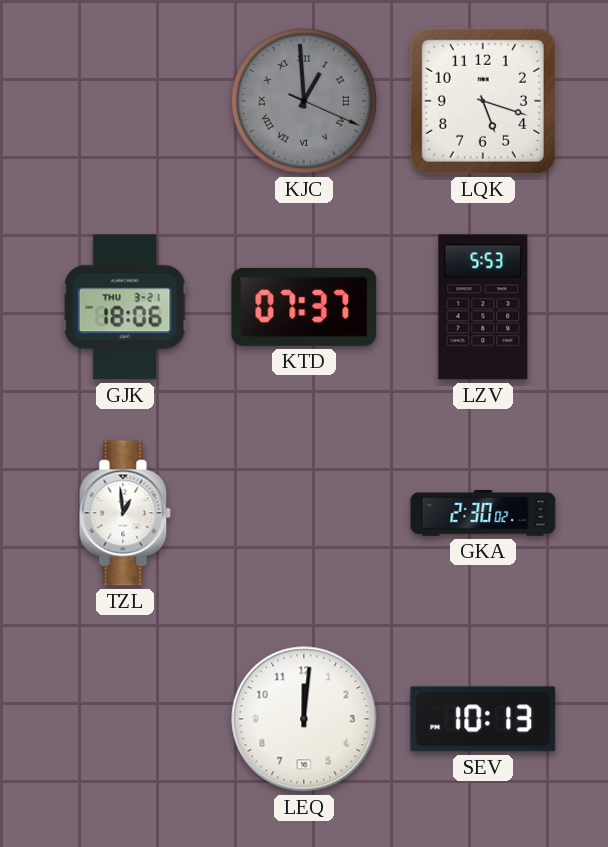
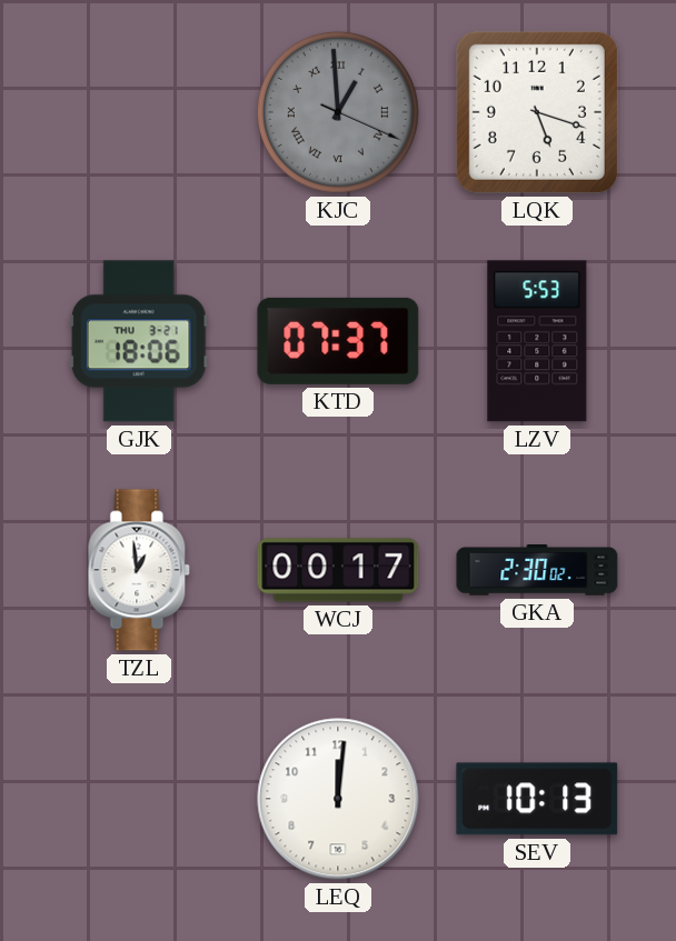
WCJ: none -> 00:17
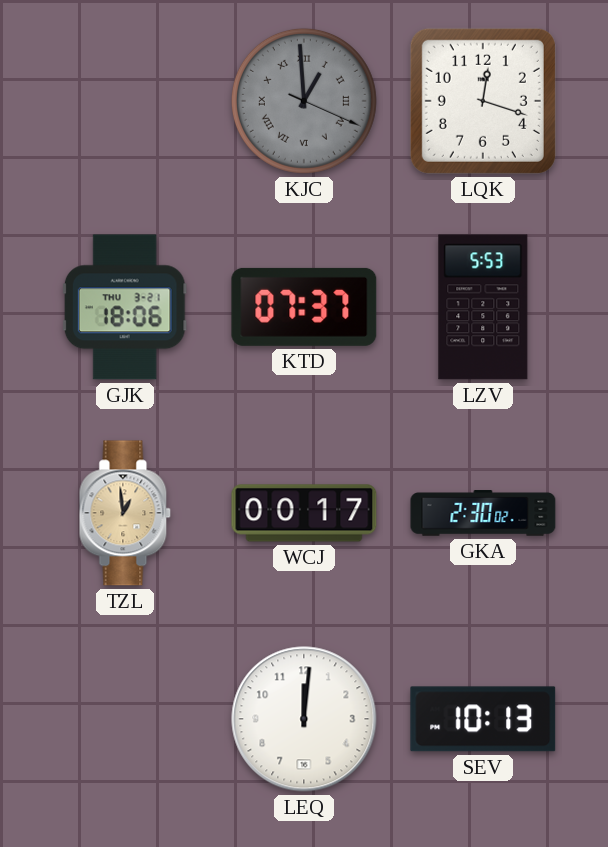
LQK: 5:18 -> 12:18
TZL dial: white -> champagne
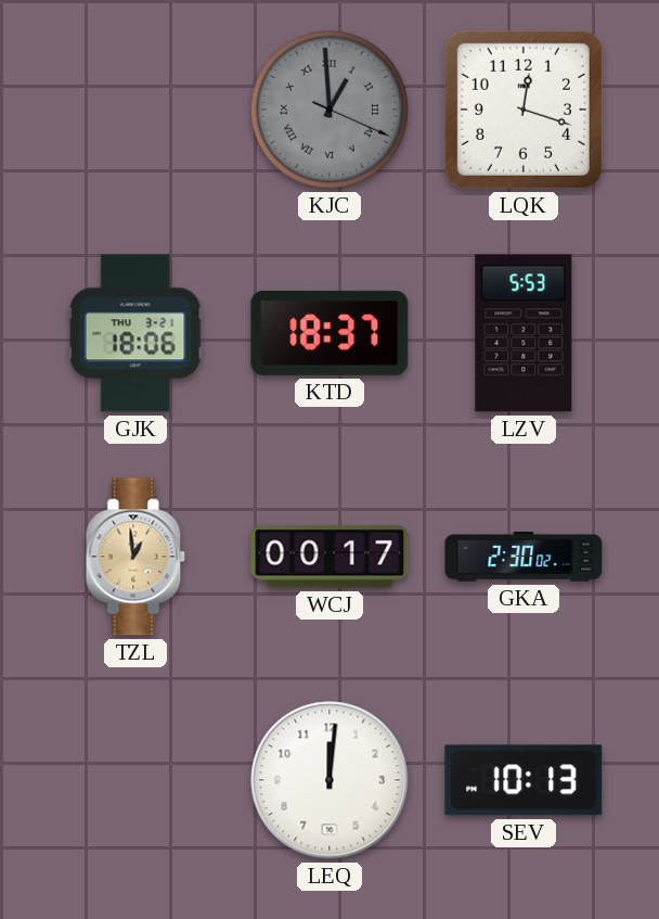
KTD: 07:37 -> 18:37
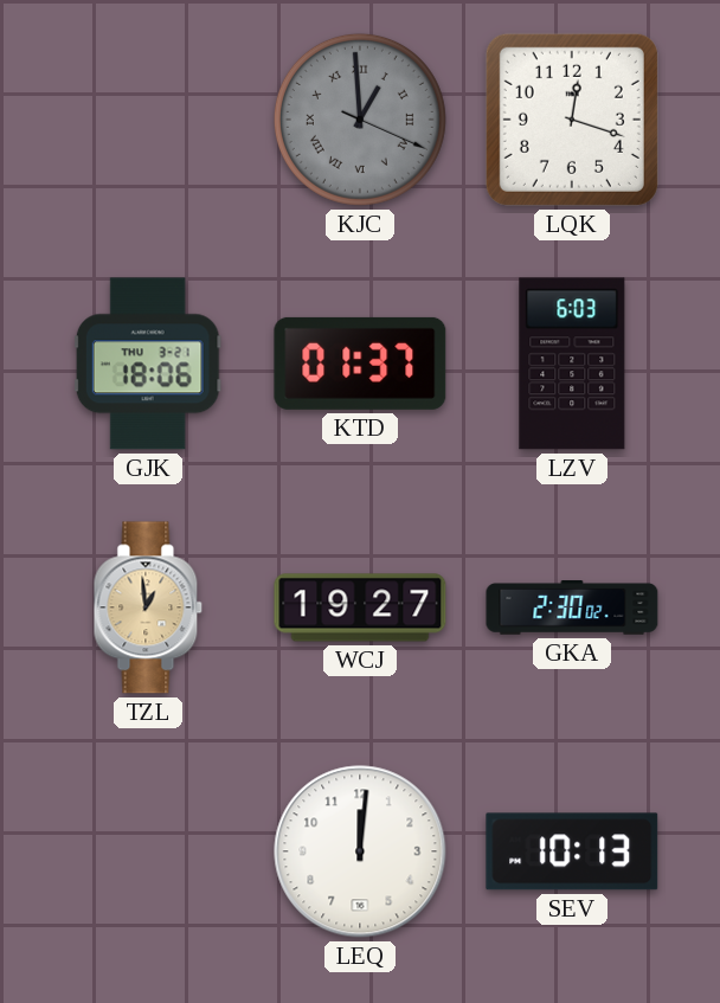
KTD: 18:37 -> 01:37
LZV: 5:53 -> 6:03
WCJ: 00:17 -> 19:27
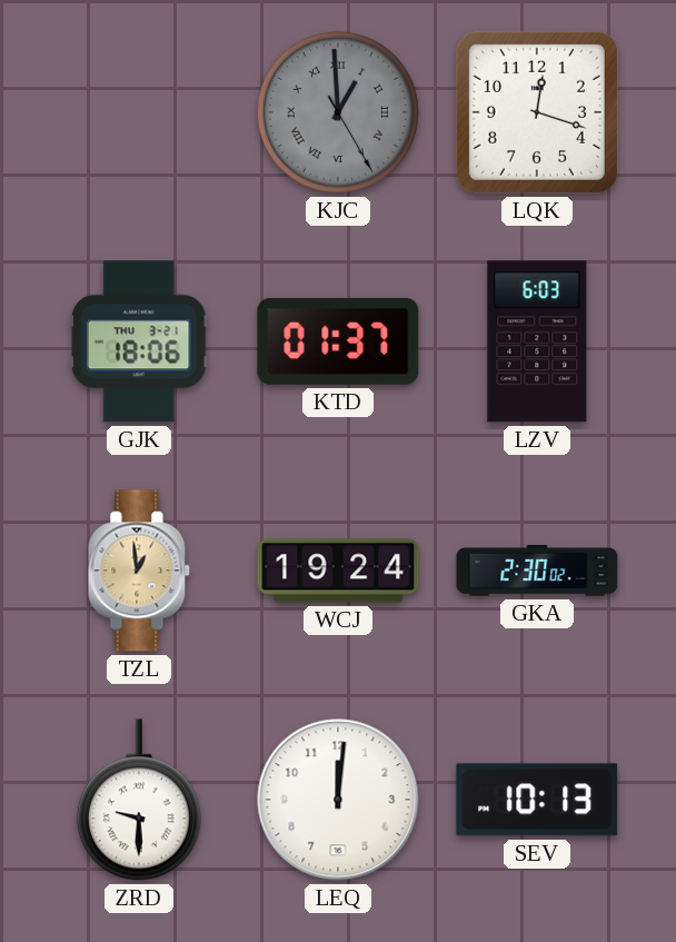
KJC: 12:59:19 -> 12:59:25
WCJ: 19:27 -> 19:24
ZRD: none -> 9:30
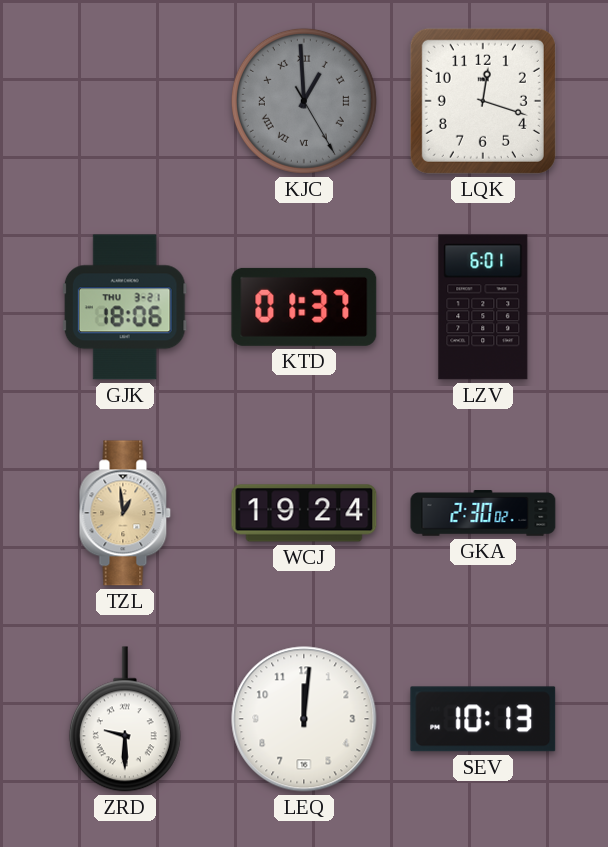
LZV: 6:03 -> 6:01
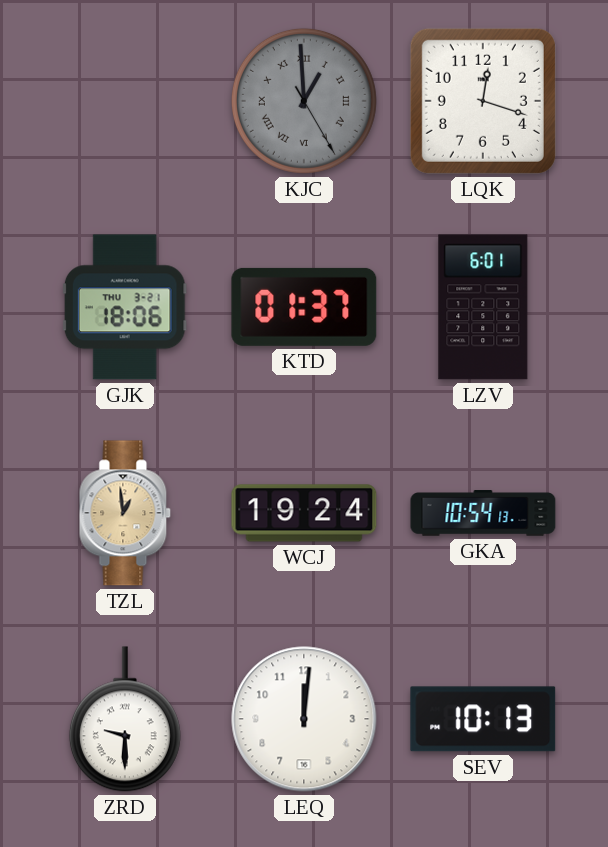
GKA: 2:30 -> 10:54
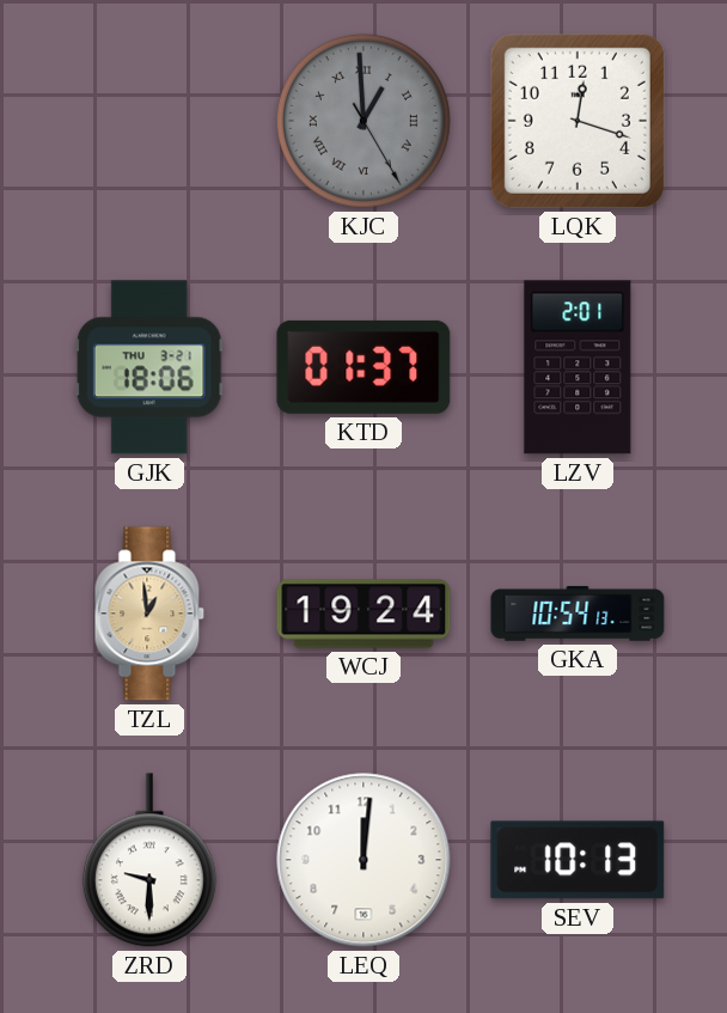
LZV: 6:01 -> 2:01
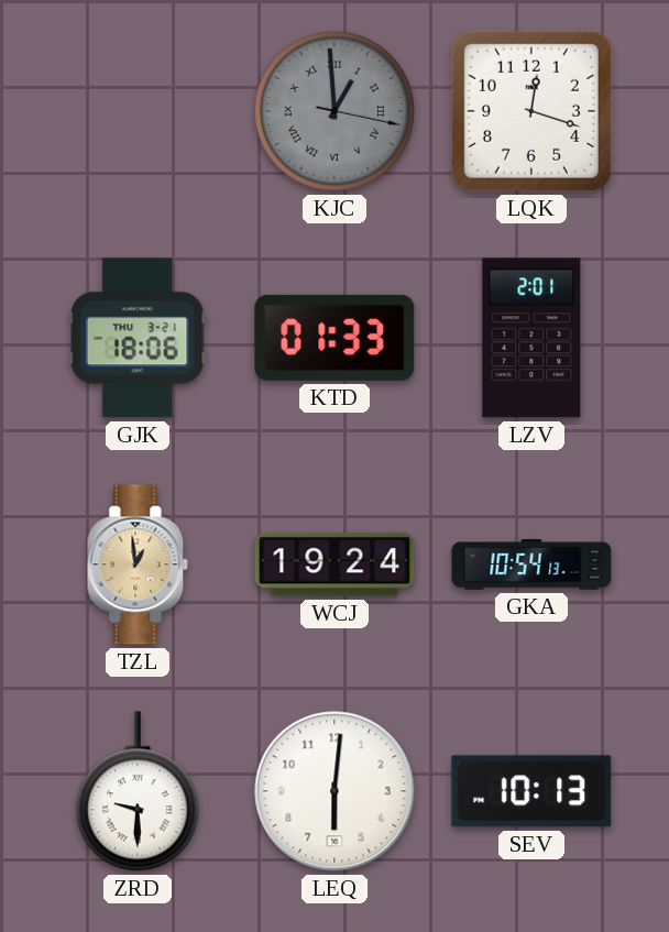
KJC: 12:59:25 -> 12:59:17
KTD: 01:37 -> 01:33
LEQ: 12:01 -> 6:01
